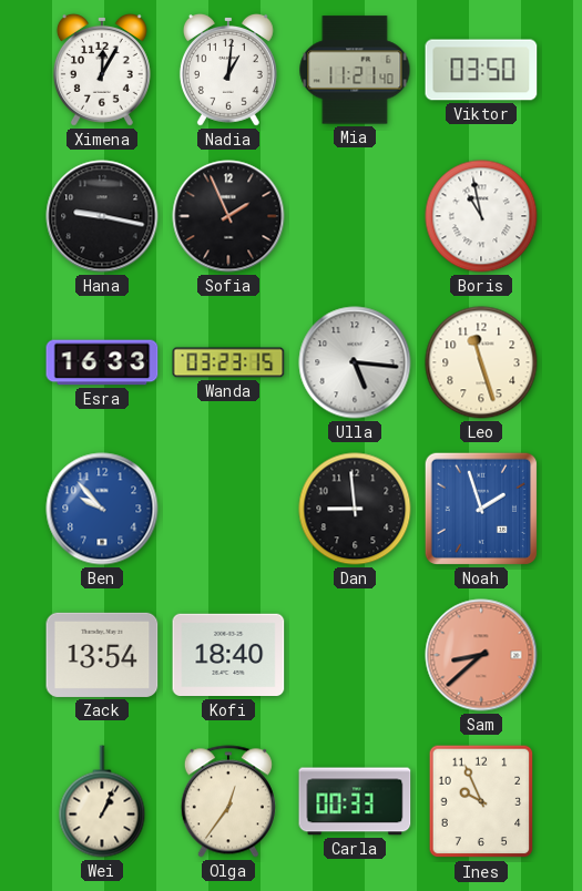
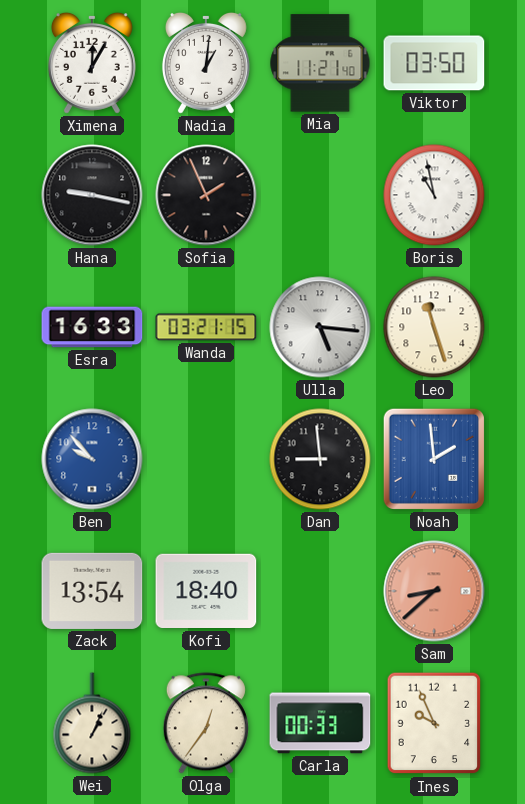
Wanda: 03:23 -> 03:21
Noah: 1:57 -> 1:59
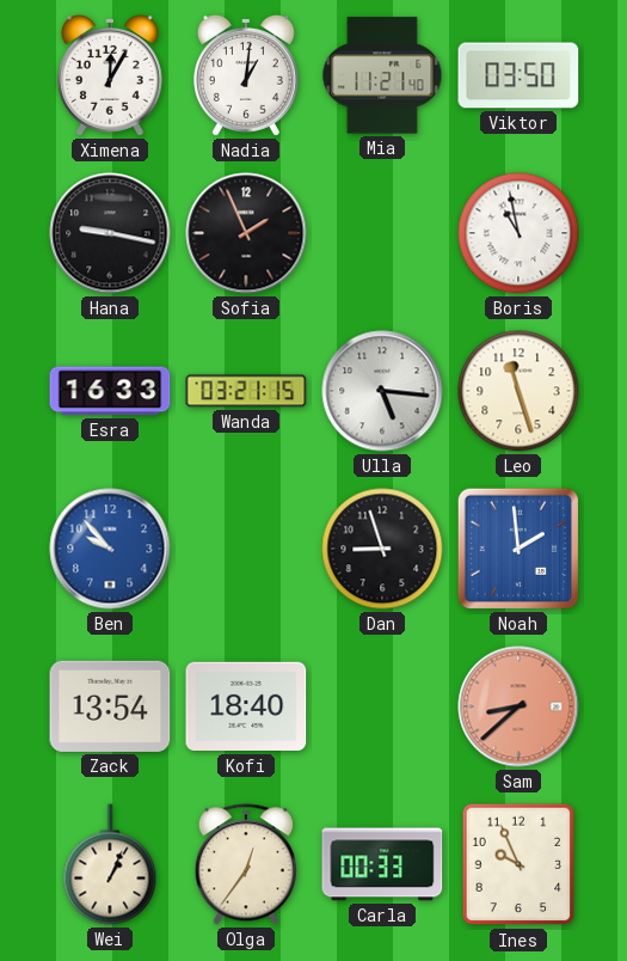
Dan: 8:59 -> 8:57
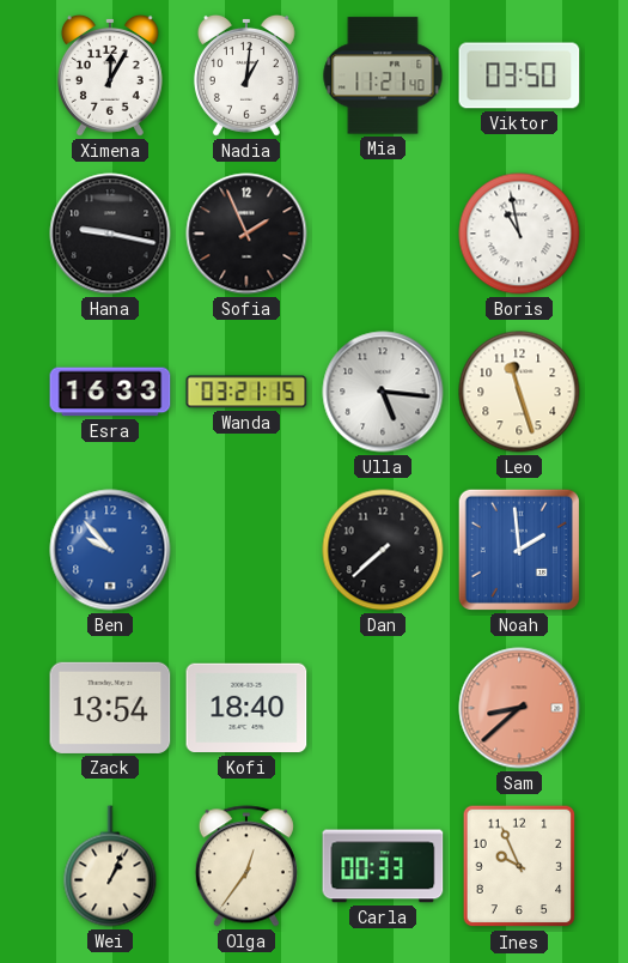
Dan: 8:57 -> 7:38
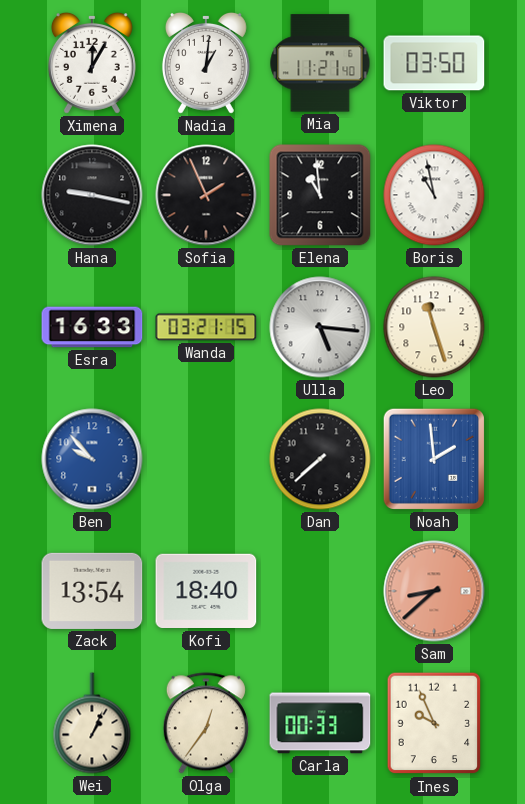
Elena: none -> 10:59
